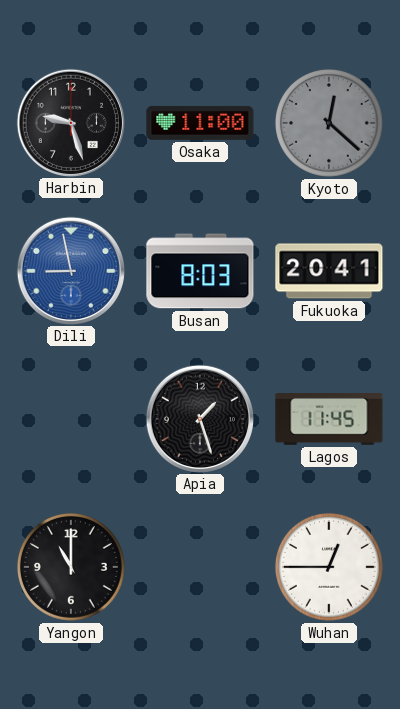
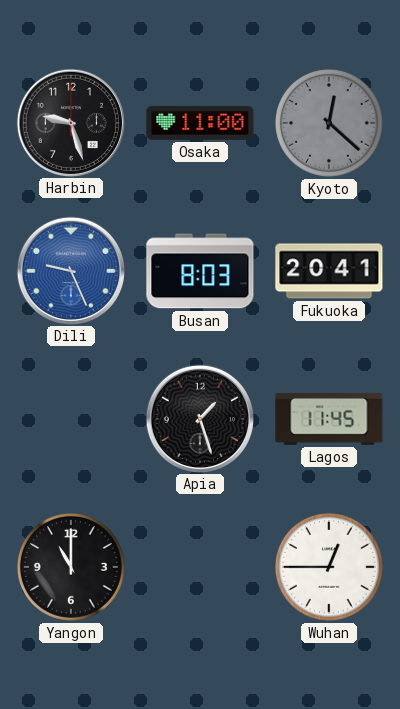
Dili: 8:58 -> 9:26
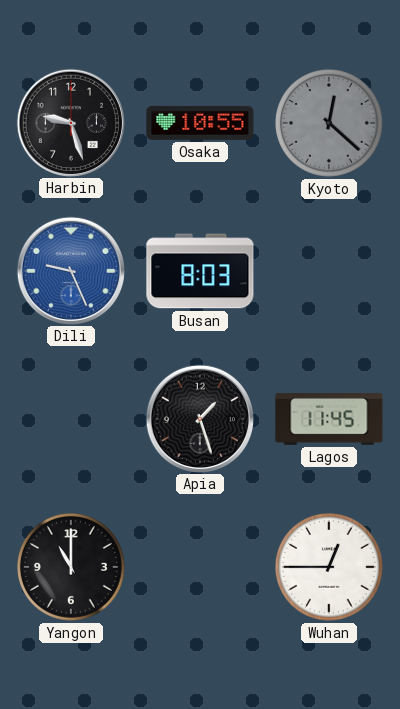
Osaka: 11:00 -> 10:55
Fukuoka: 20:41 -> none
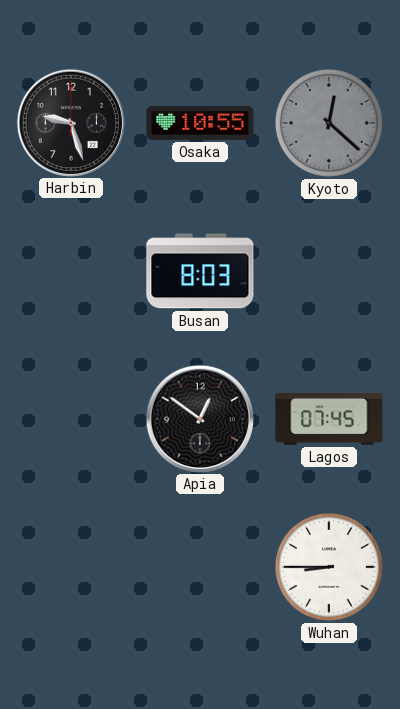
Dili: 9:26 -> none
Apia: 1:27 -> 12:51
Lagos: 11:45 -> 07:45
Yangon: 11:00 -> none
Wuhan: 12:45 -> 8:45
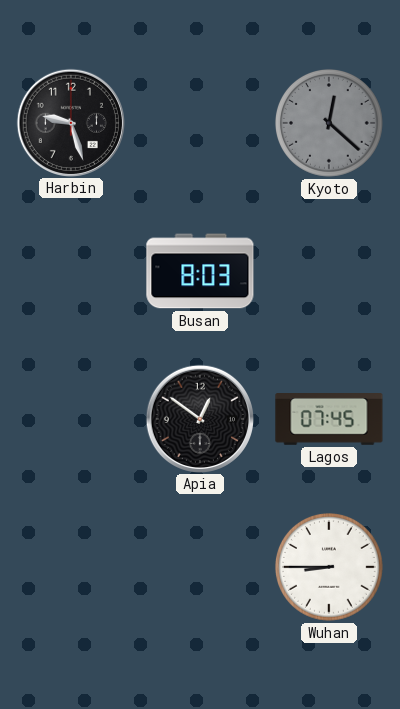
Osaka: 10:55 -> none
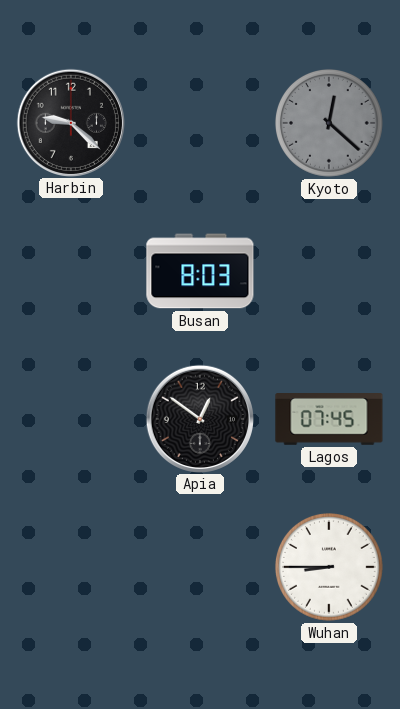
Harbin: 9:27 -> 9:22
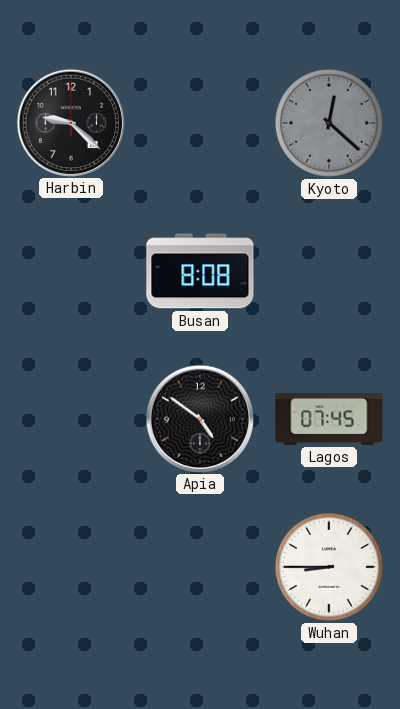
Busan: 8:03 -> 8:08
Apia: 12:51 -> 4:51
